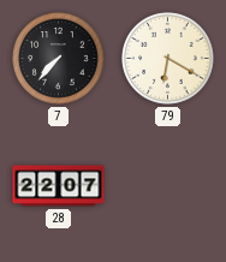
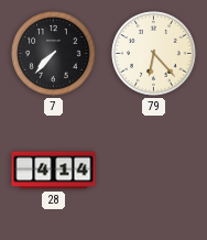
79: 6:20 -> 6:23
28: 22:07 -> 4:14
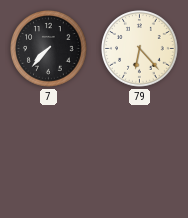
28: 4:14 -> none
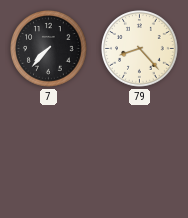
79: 6:23 -> 8:23
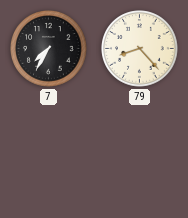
7: 7:37 -> 7:35
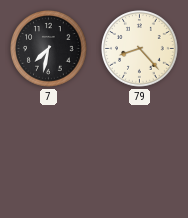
7: 7:35 -> 7:32
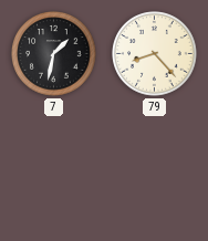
7: 7:32 -> 1:32
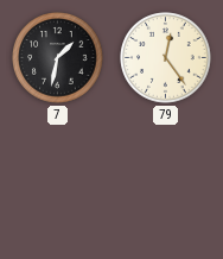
79: 8:23 -> 12:24
